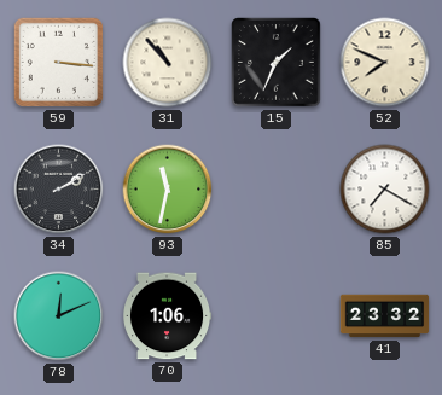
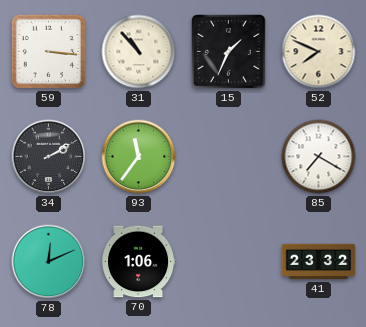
93: 11:32 -> 11:36
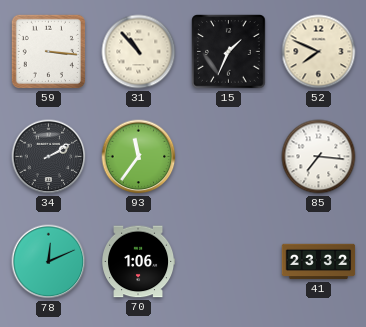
85: 7:20 -> 7:16
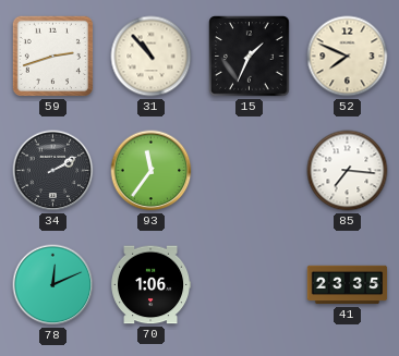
59: 3:16 -> 2:42
41: 23:32 -> 23:35
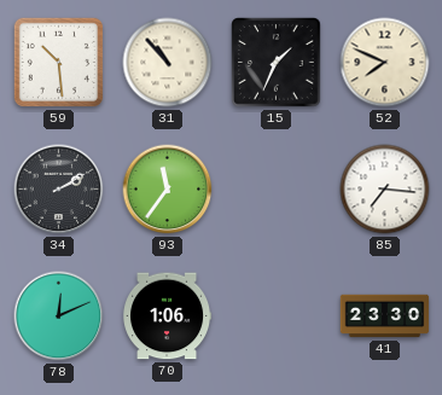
59: 2:42 -> 10:29
41: 23:35 -> 23:30
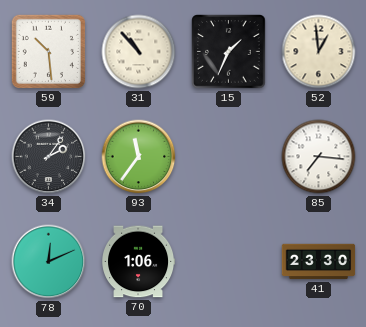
52: 7:49 -> 12:59
34: 2:10 -> 2:06
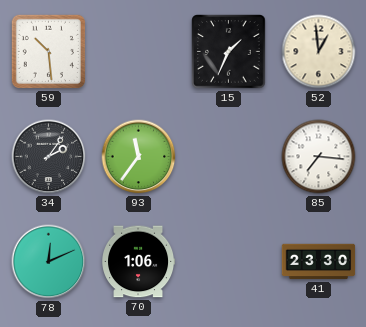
31: 10:53 -> none
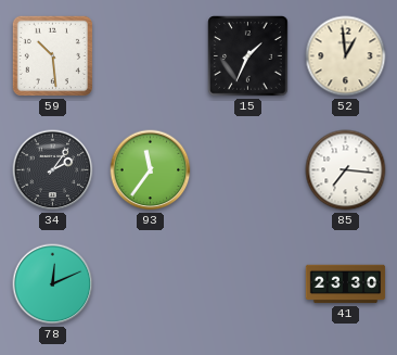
70: 1:06 -> none
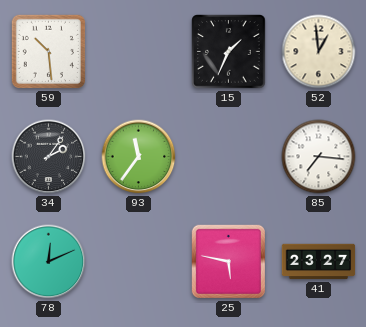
25: none -> 5:47
41: 23:30 -> 23:27
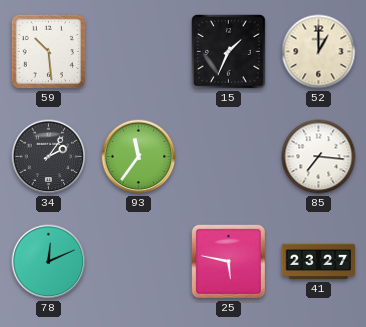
52: 12:59 -> 1:00
